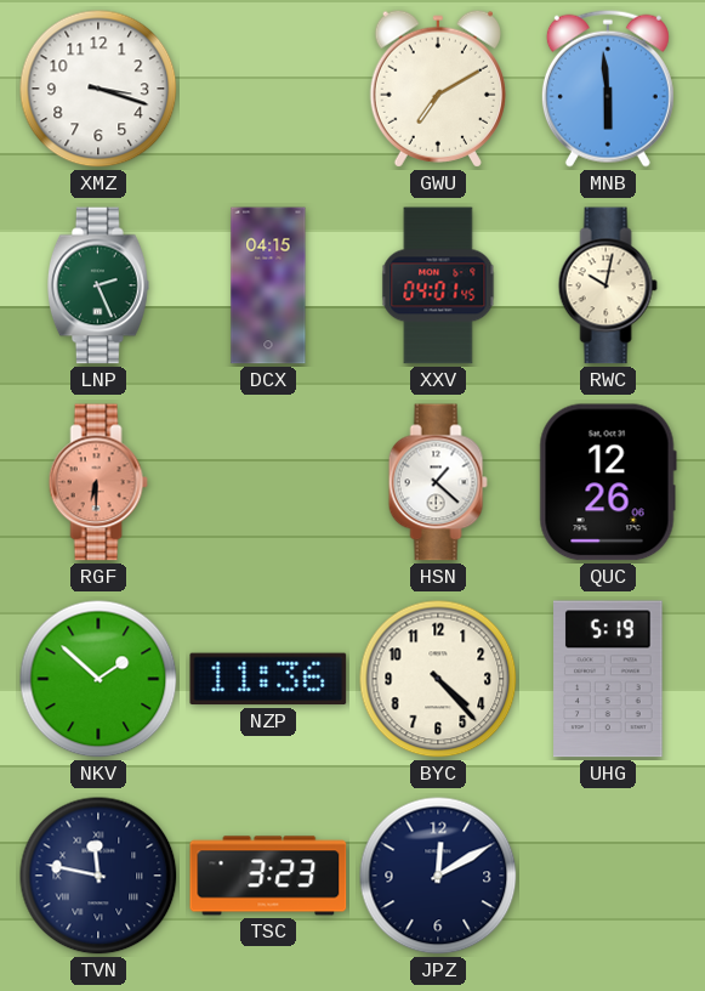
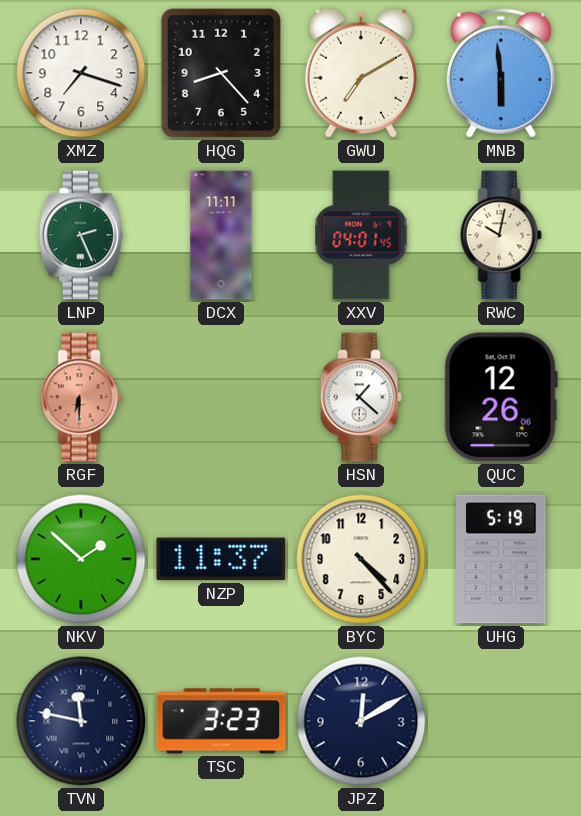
XMZ: 3:18 -> 7:18
HQG: none -> 8:23
DCX: 04:15 -> 11:11
NZP: 11:36 -> 11:37
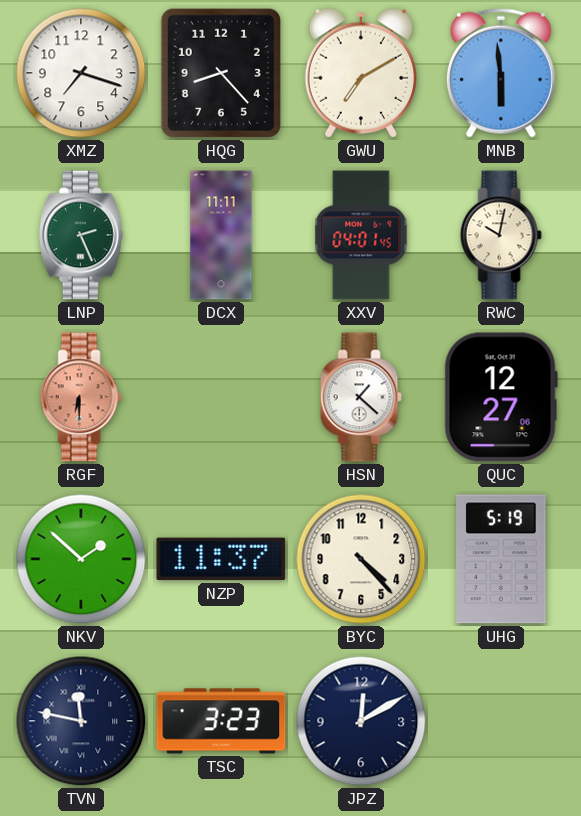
QUC: 12:26 -> 12:27
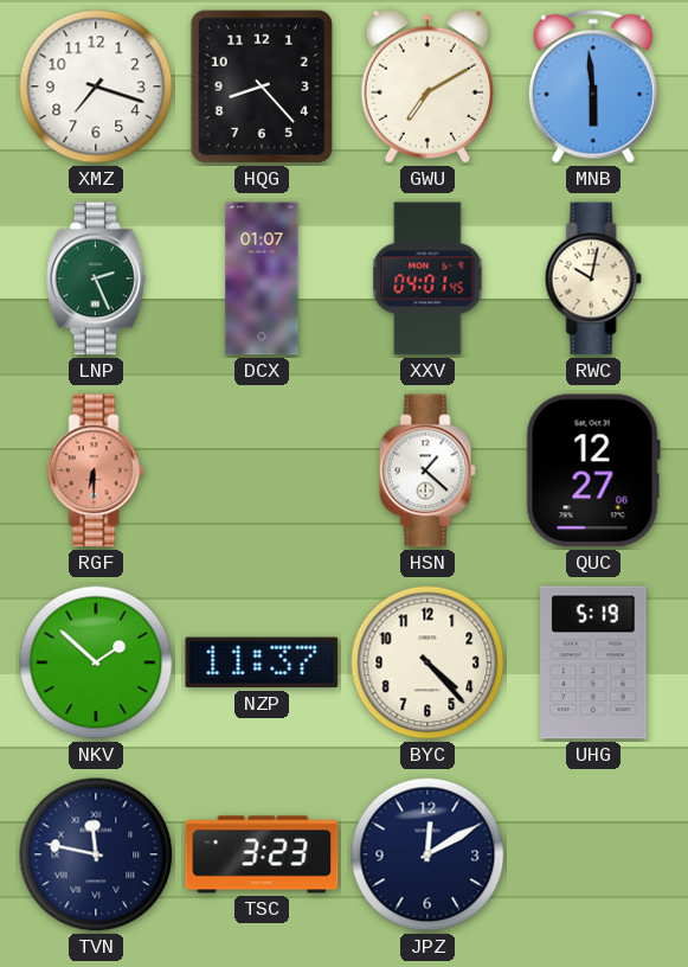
DCX: 11:11 -> 01:07
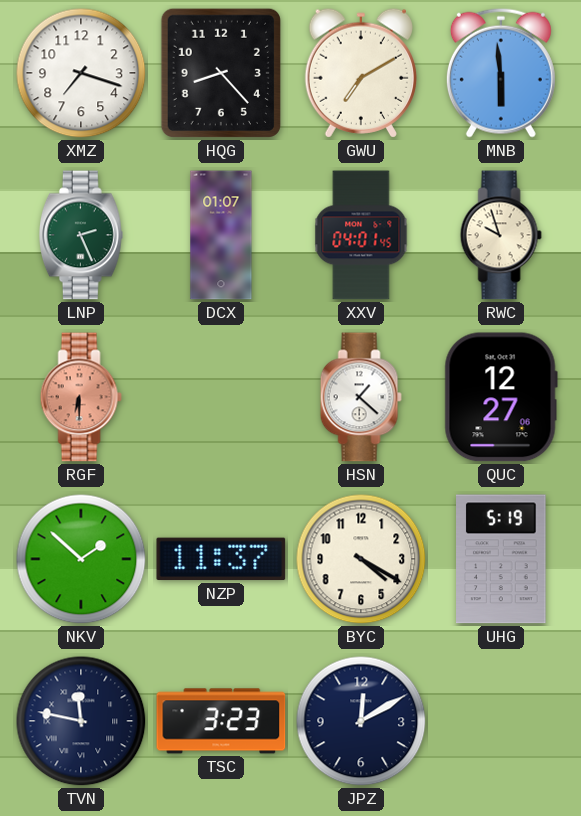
RWC: 10:02 -> 9:57
BYC: 4:23 -> 4:20
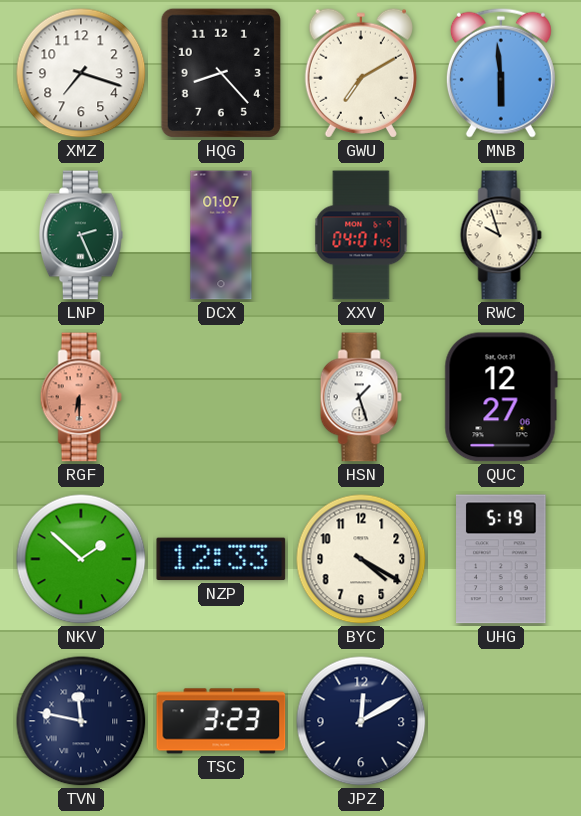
HSN: 1:22 -> 1:27
NZP: 11:37 -> 12:33
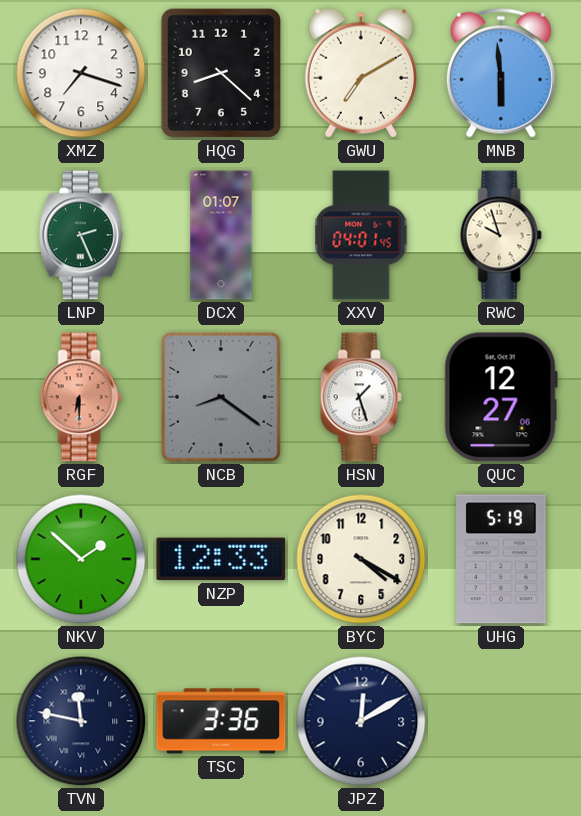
HQG: 8:23 -> 8:22
NCB: none -> 8:21
TSC: 3:23 -> 3:36
